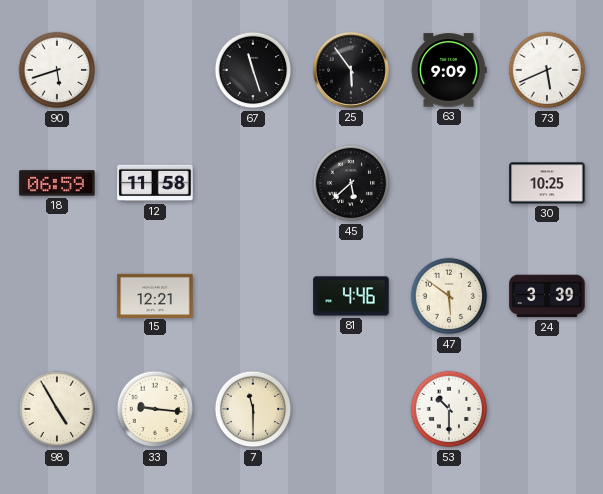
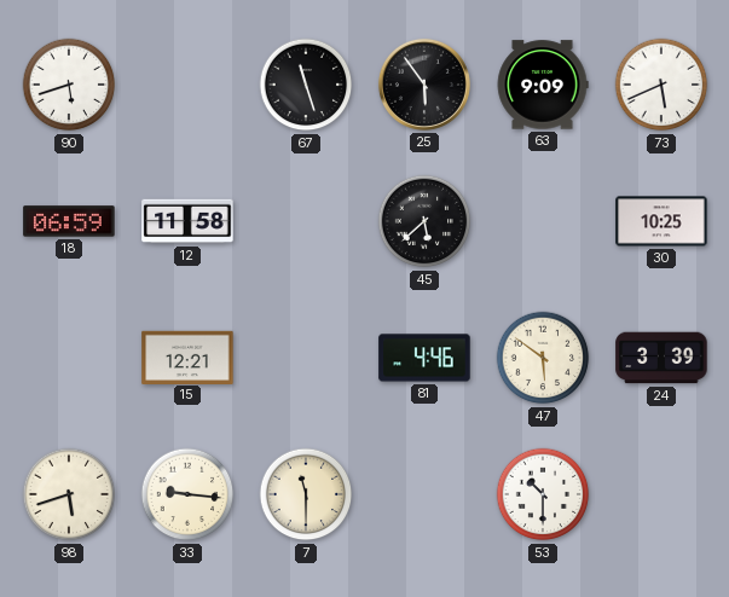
98: 4:55 -> 5:42
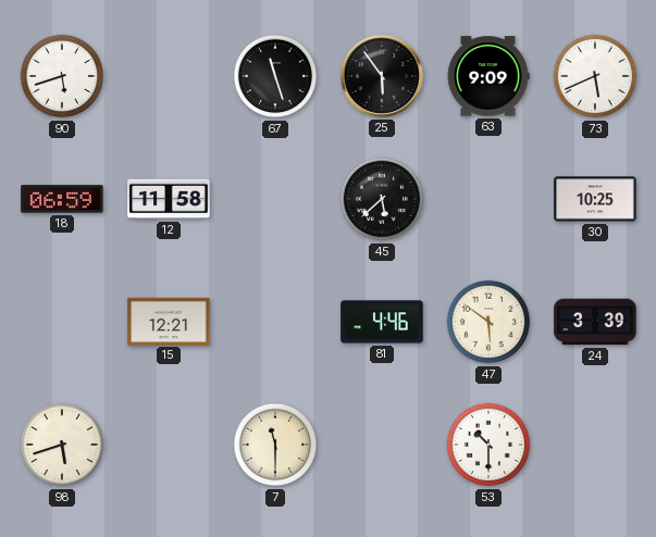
33: 9:16 -> none
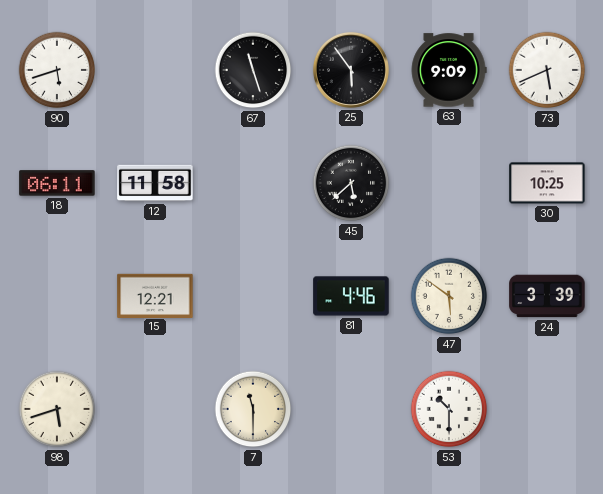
18: 06:59 -> 06:11
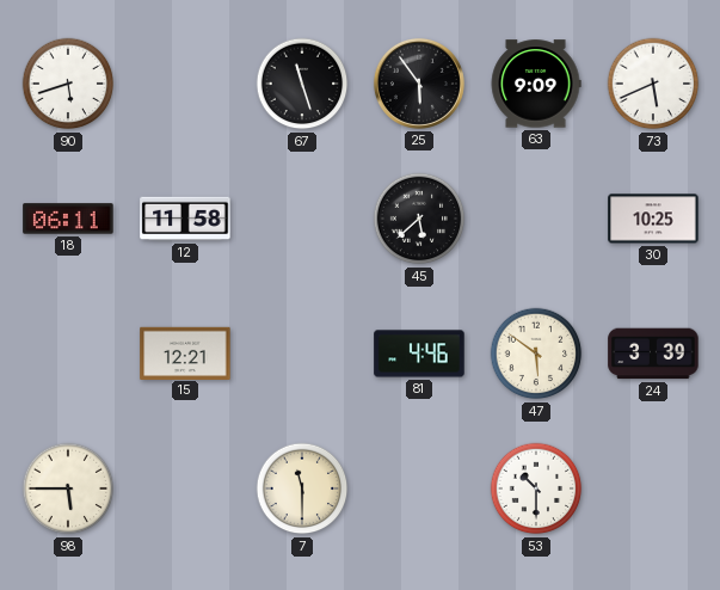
98: 5:42 -> 5:45
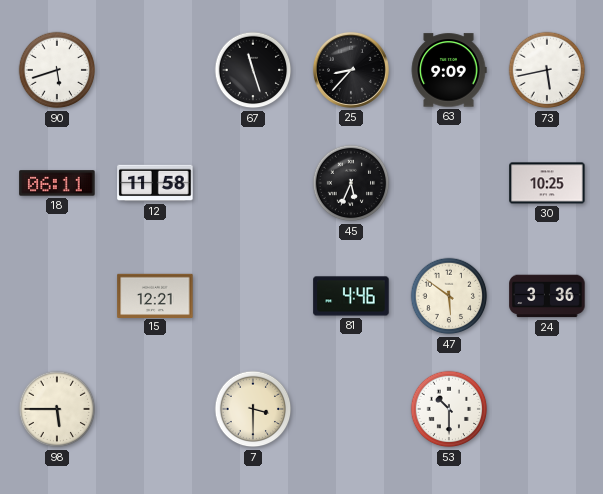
25: 5:54 -> 8:37
73: 5:41 -> 5:43
45: 5:38 -> 5:34
24: 3:39 -> 3:36
7: 11:30 -> 3:30
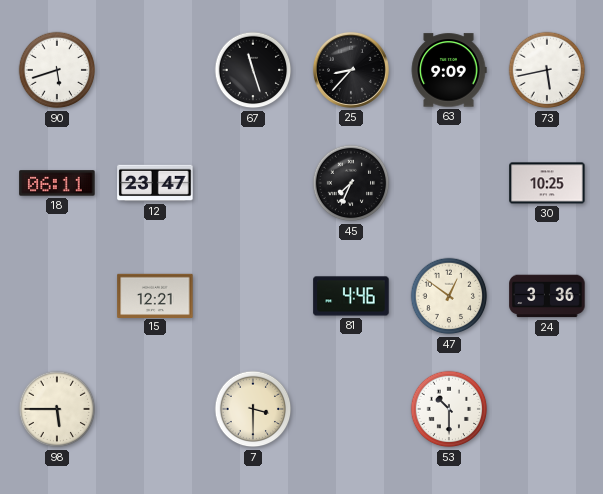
12: 11:58 -> 23:47
45: 5:34 -> 7:34
47: 5:51 -> 12:51
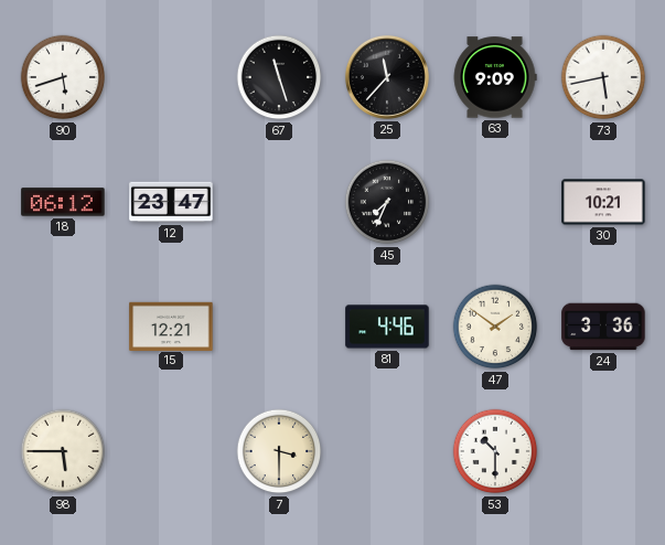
25: 8:37 -> 11:37
18: 06:11 -> 06:12
30: 10:25 -> 10:21
47: 12:51 -> 1:51
